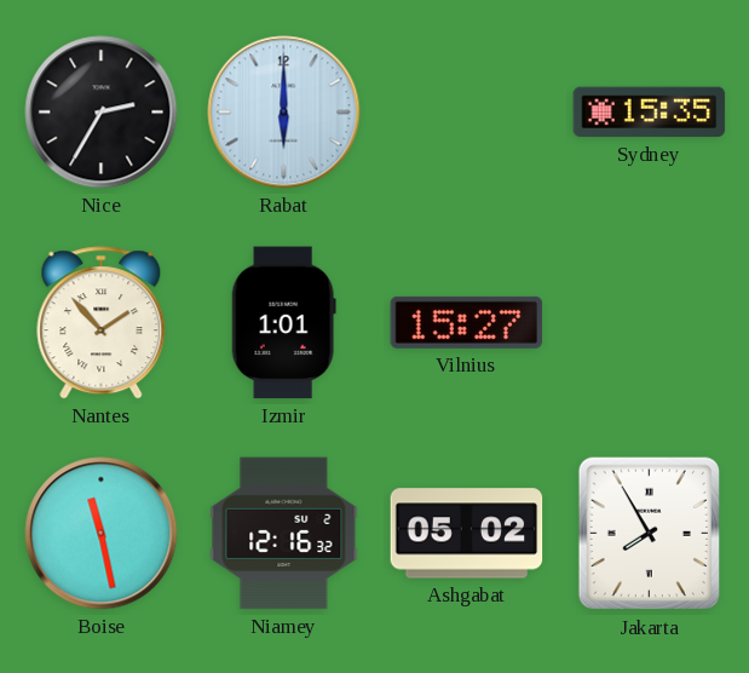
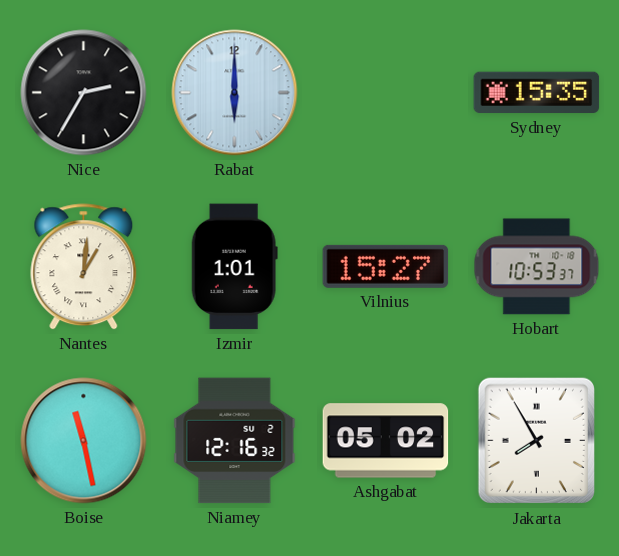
Nantes: 1:53 -> 1:01
Hobart: none -> 10:53
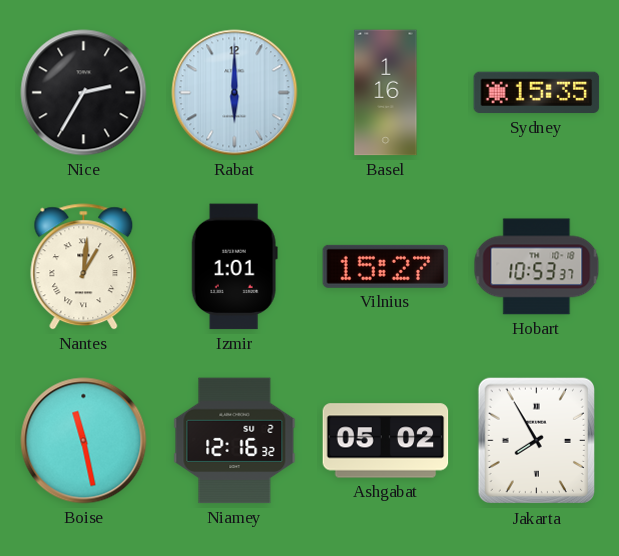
Basel: none -> 1:16
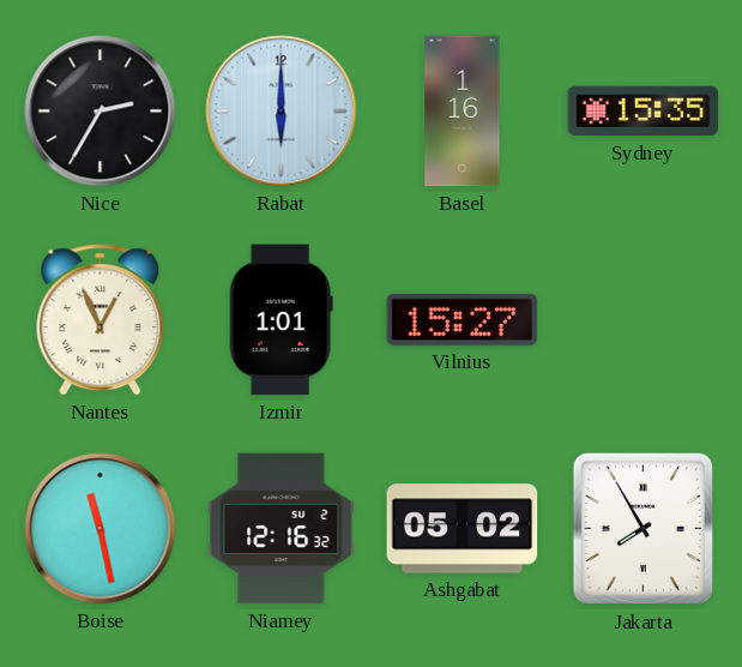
Nantes: 1:01 -> 12:56
Hobart: 10:53 -> none
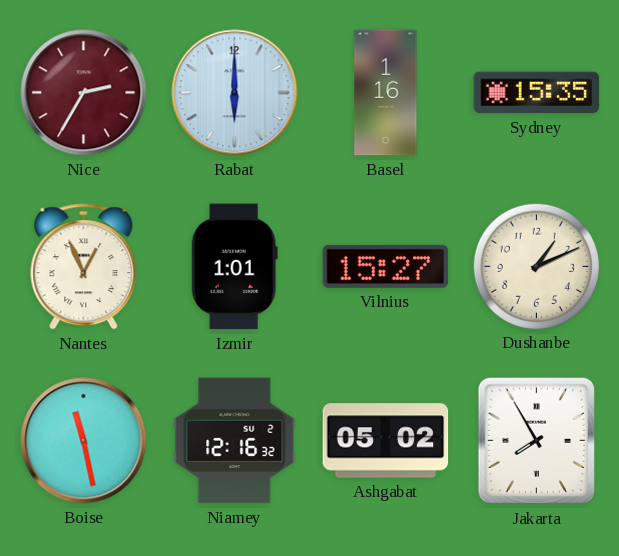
Nice dial: black -> burgundy
Dushanbe: none -> 1:11
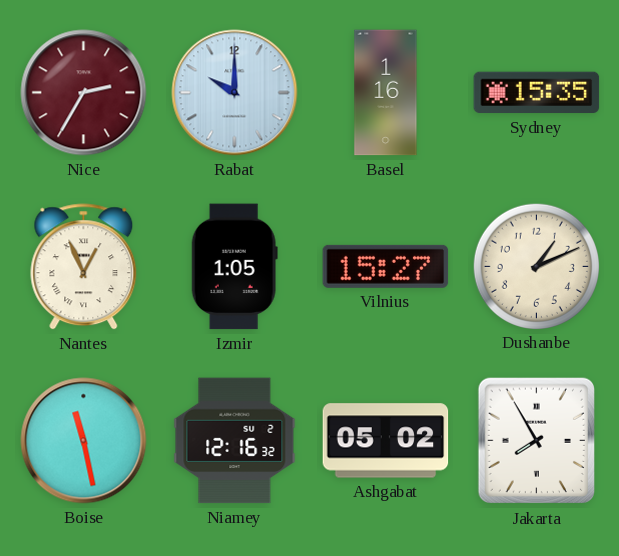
Rabat: 6:00 -> 10:00
Izmir: 1:01 -> 1:05
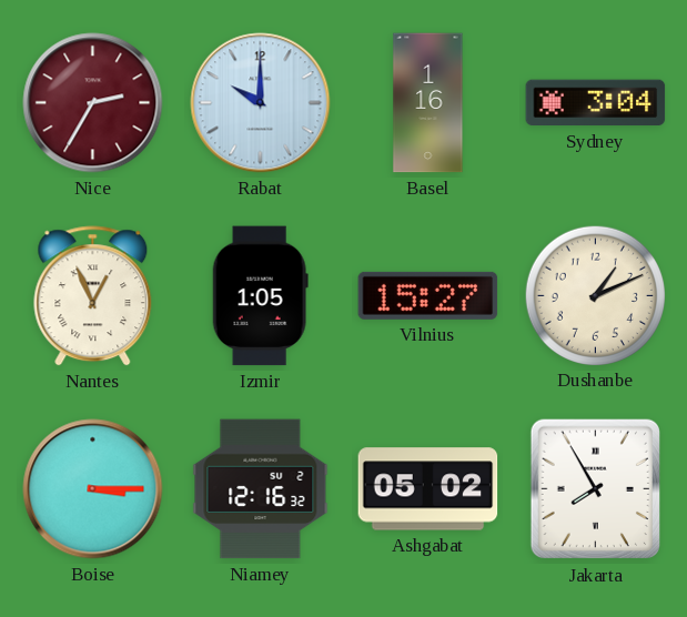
Sydney: 15:35 -> 3:04
Boise: 11:28 -> 3:15
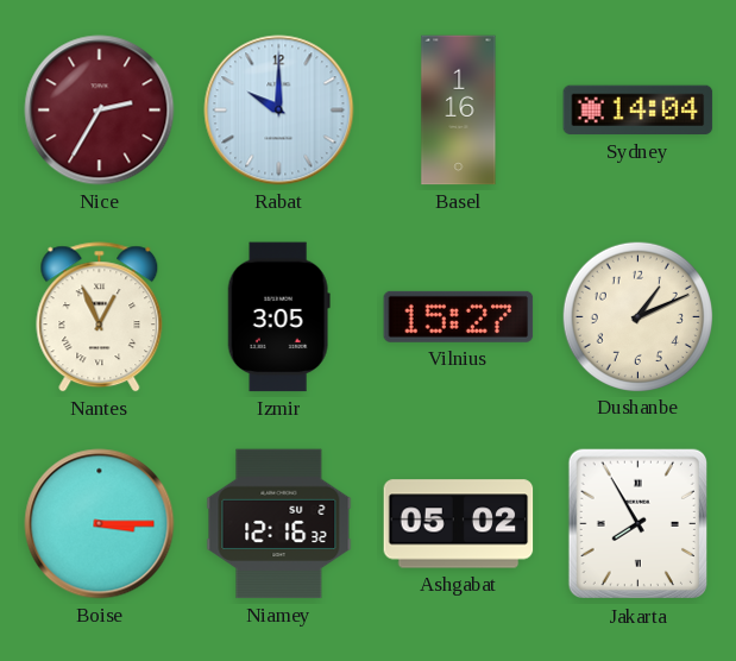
Sydney: 3:04 -> 14:04
Izmir: 1:05 -> 3:05
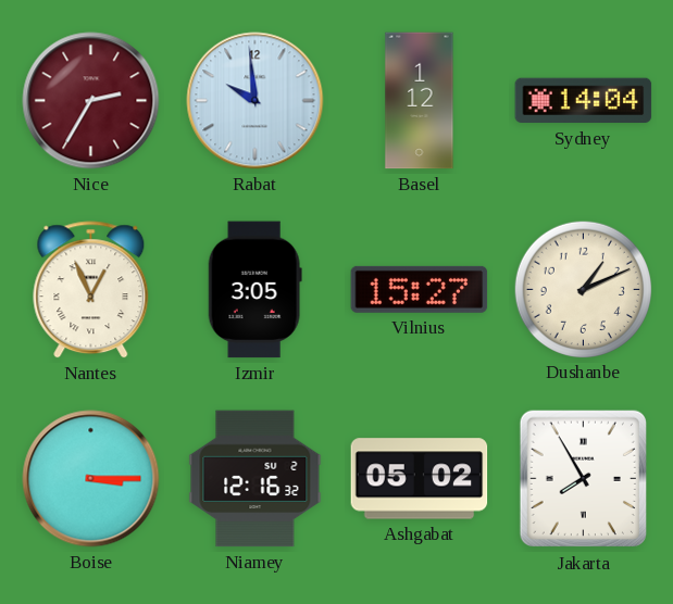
Rabat: 10:00 -> 9:59
Basel: 1:16 -> 1:12
